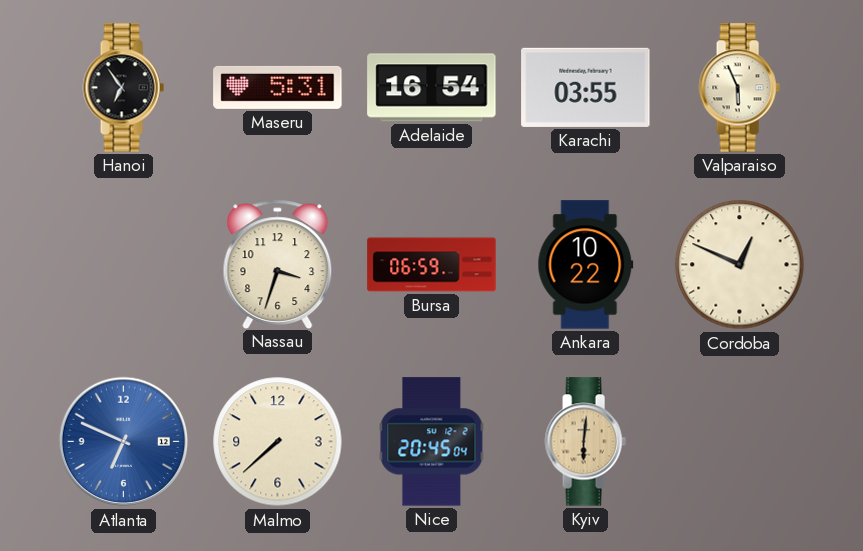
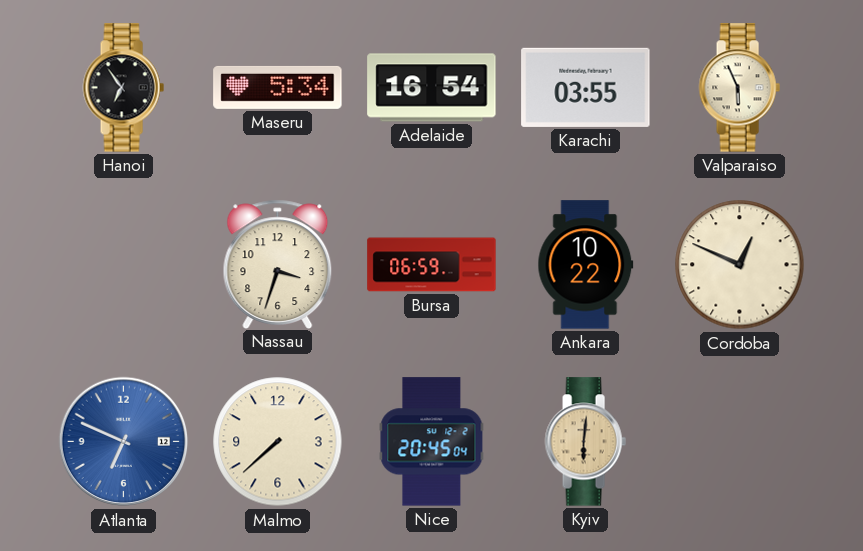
Maseru: 5:31 -> 5:34
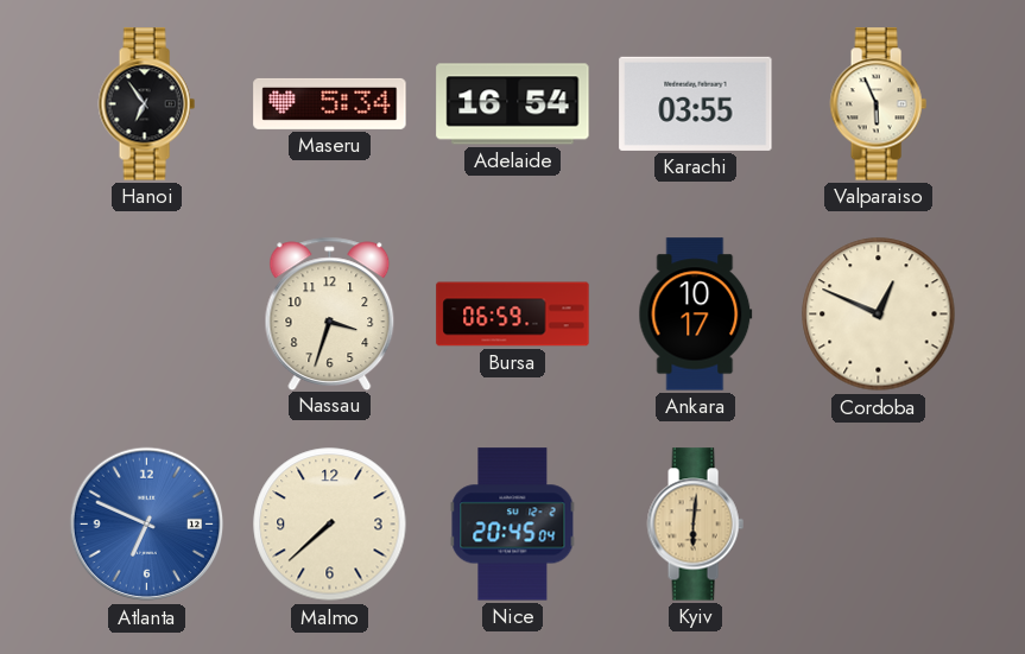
Ankara: 10:22 -> 10:17
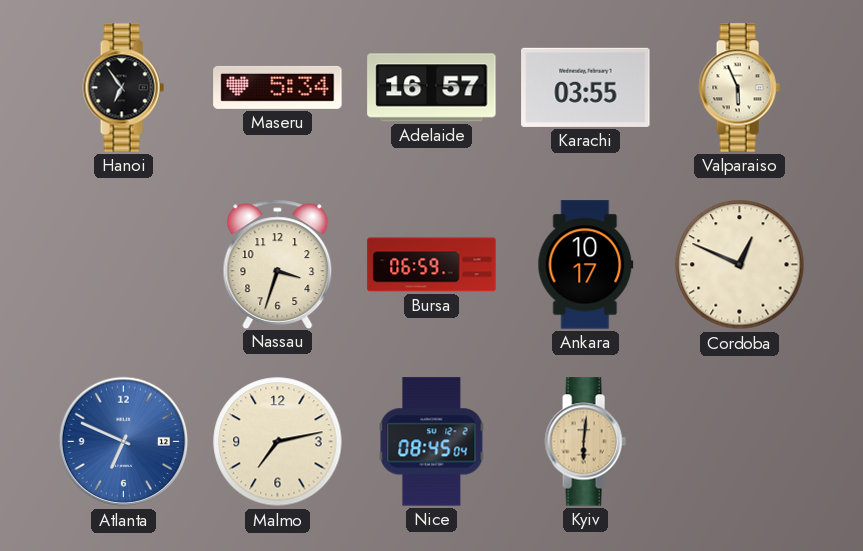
Adelaide: 16:54 -> 16:57
Malmo: 7:38 -> 7:13
Nice: 20:45 -> 08:45
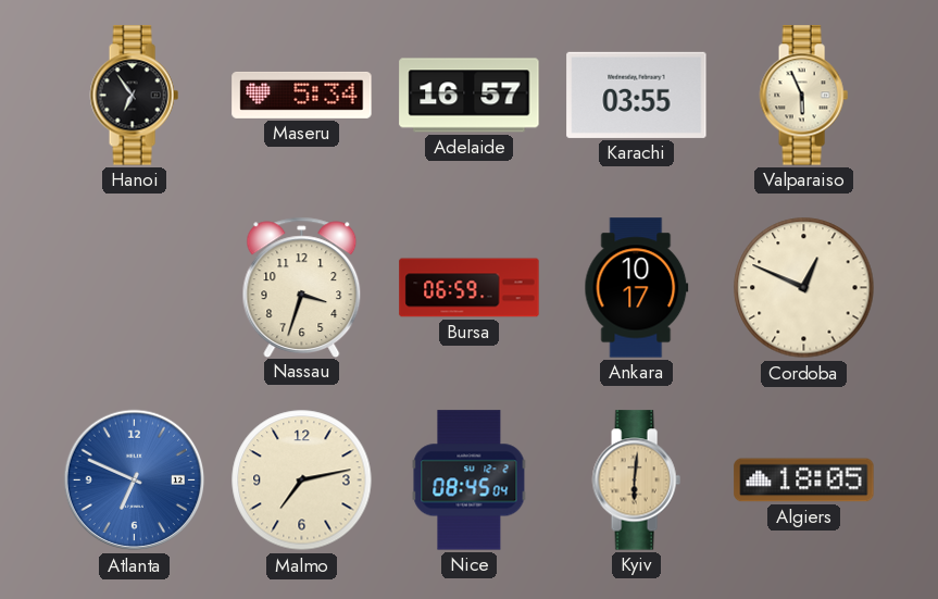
Algiers: none -> 18:05
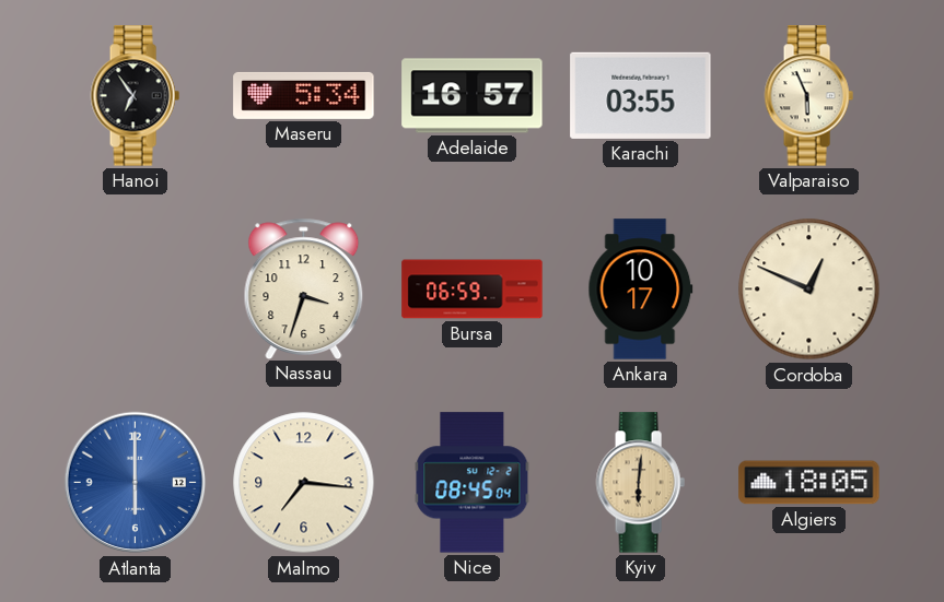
Atlanta: 6:49 -> 6:00
Malmo: 7:13 -> 7:16
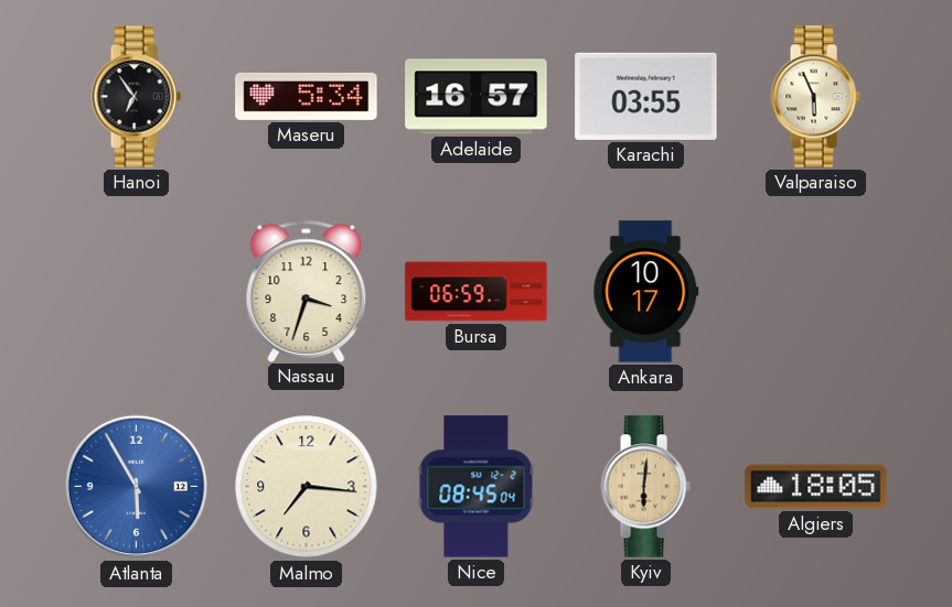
Cordoba: 12:49 -> none
Atlanta: 6:00 -> 5:55
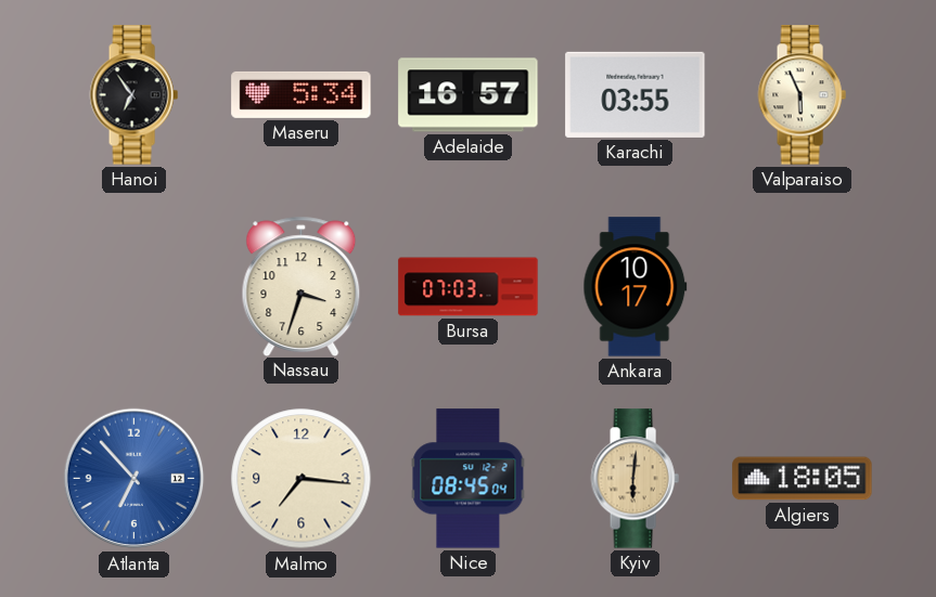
Bursa: 06:59 -> 07:03
Atlanta: 5:55 -> 6:53
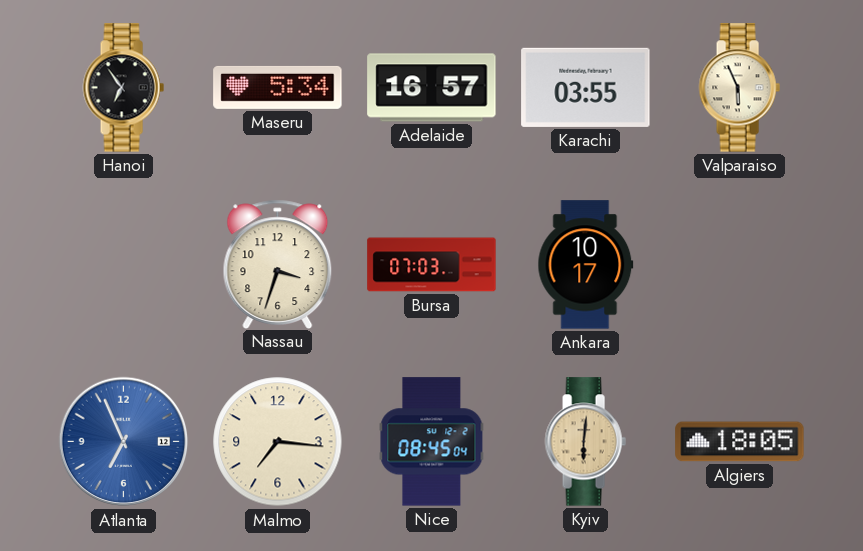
Atlanta: 6:53 -> 6:56
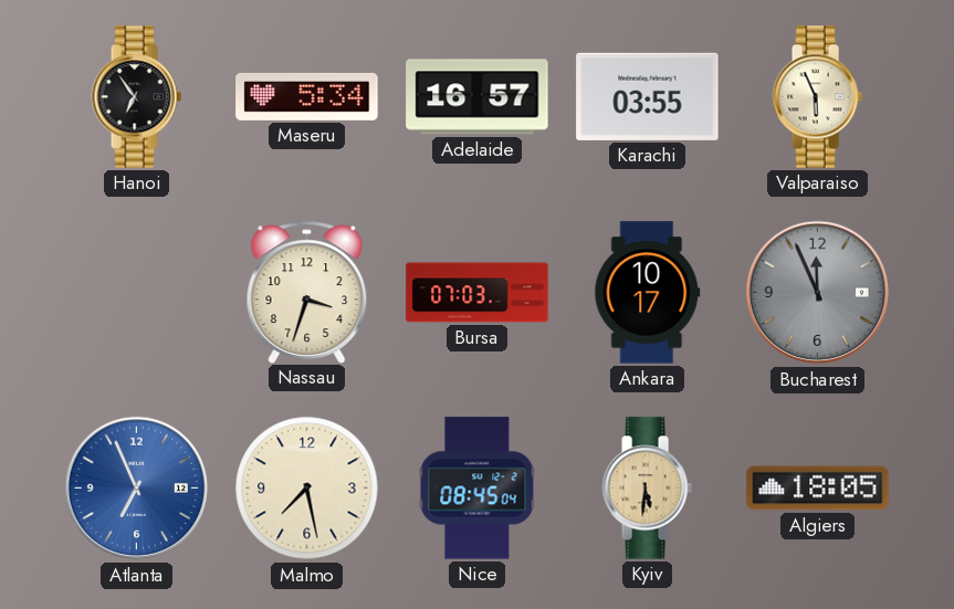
Bucharest: none -> 11:56
Malmo: 7:16 -> 7:28
Kyiv: 6:01 -> 5:31
